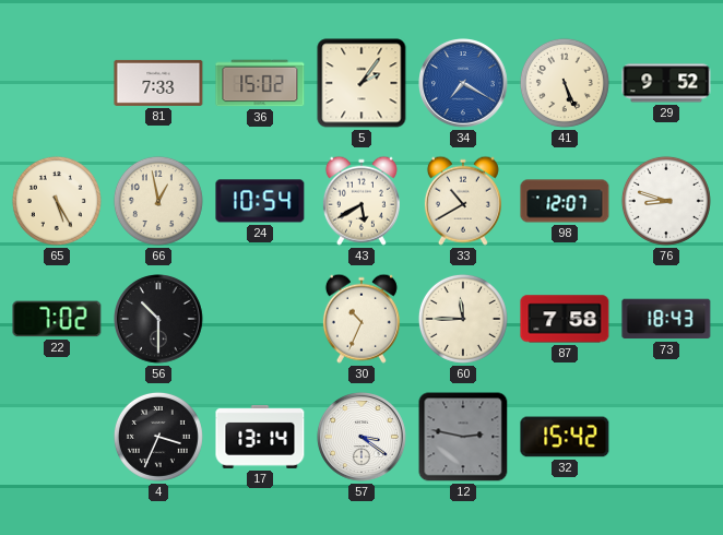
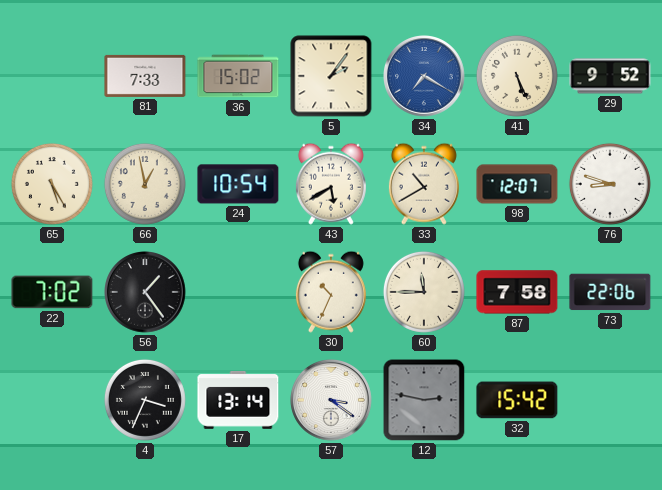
56: 10:30 -> 1:24
73: 18:43 -> 22:06
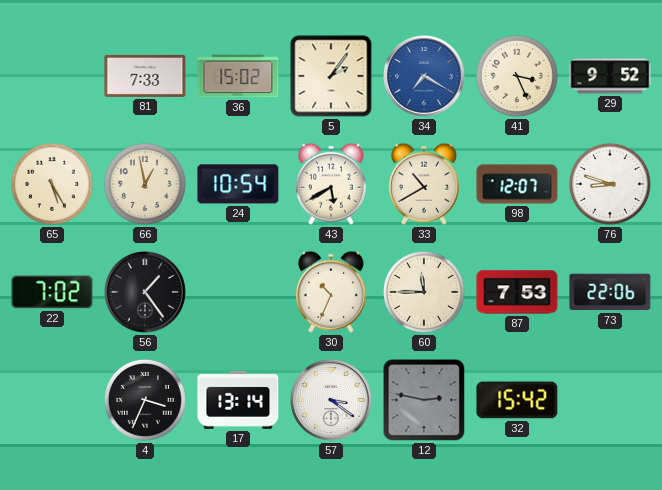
41: 5:26 -> 3:26
87: 7:58 -> 7:53
